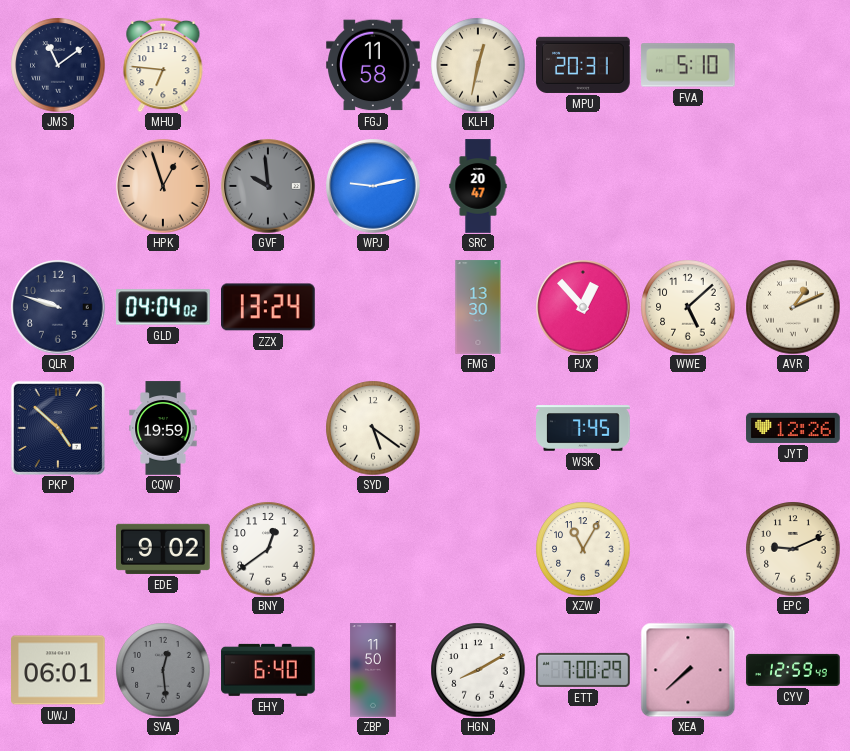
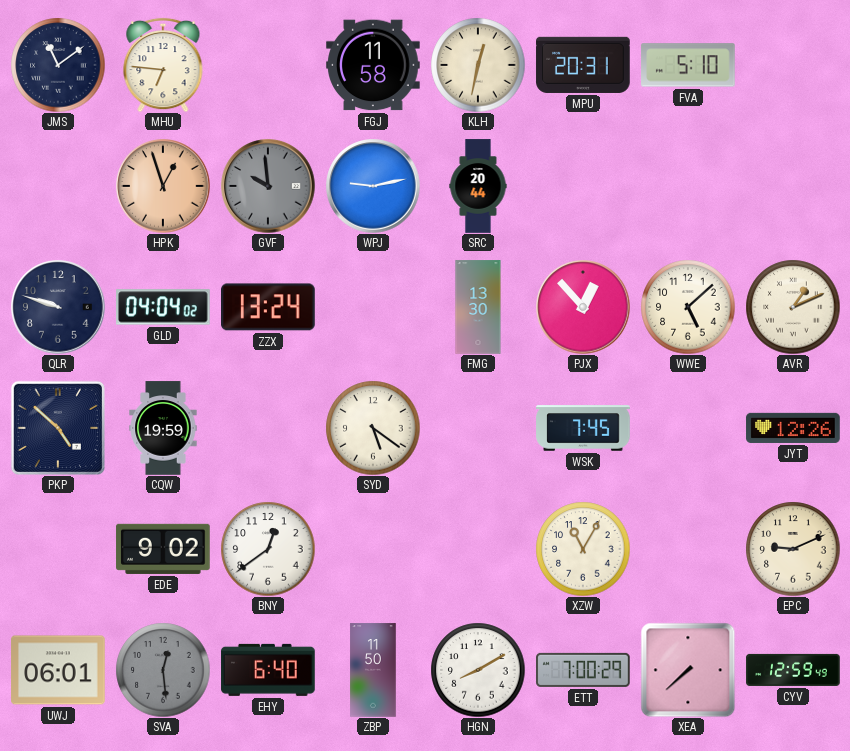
SRC: 20:47 -> 20:44
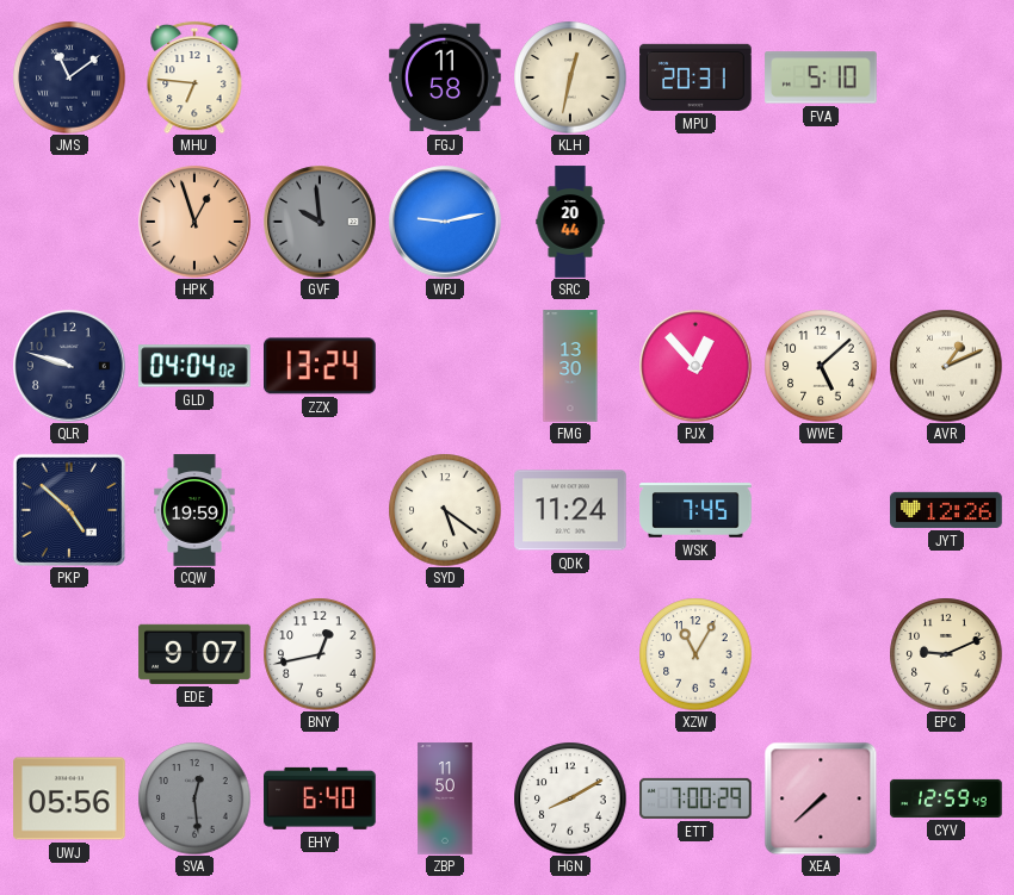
QDK: none -> 11:24
EDE: 9:02 -> 9:07
BNY: 12:39 -> 12:43
UWJ: 06:01 -> 05:56
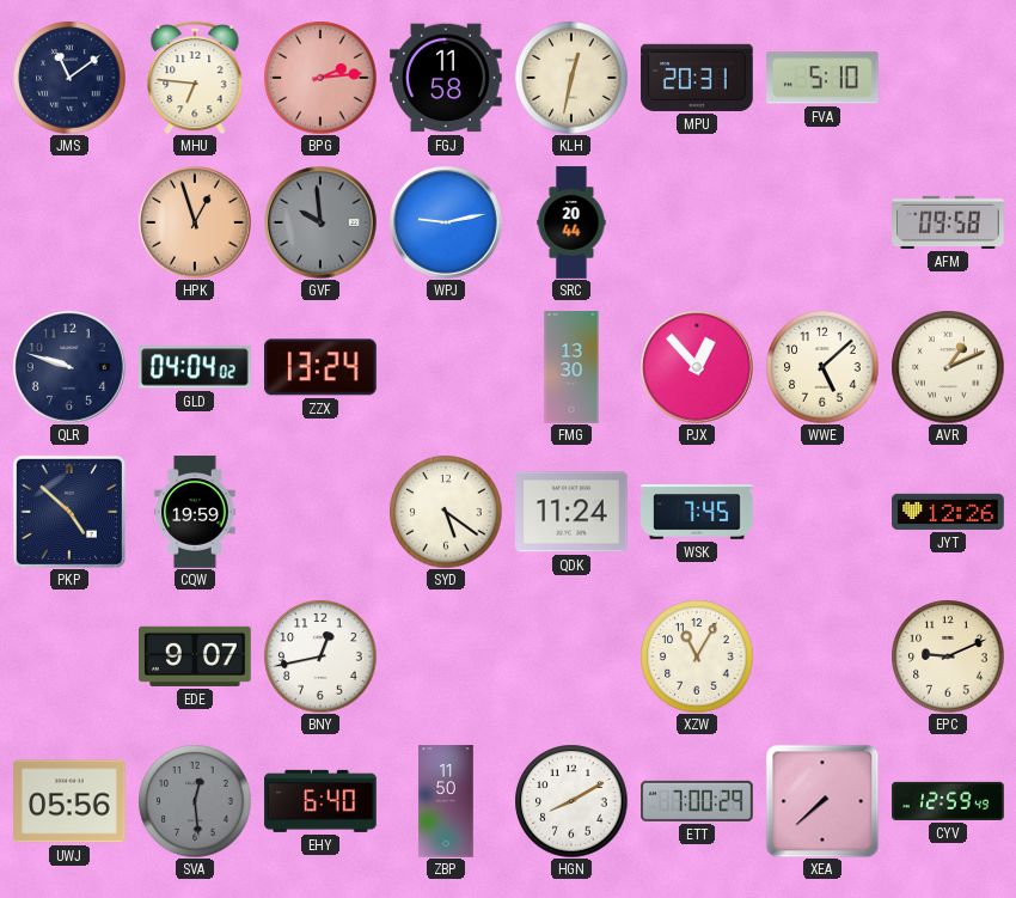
BPG: none -> 2:14
AFM: none -> 09:58
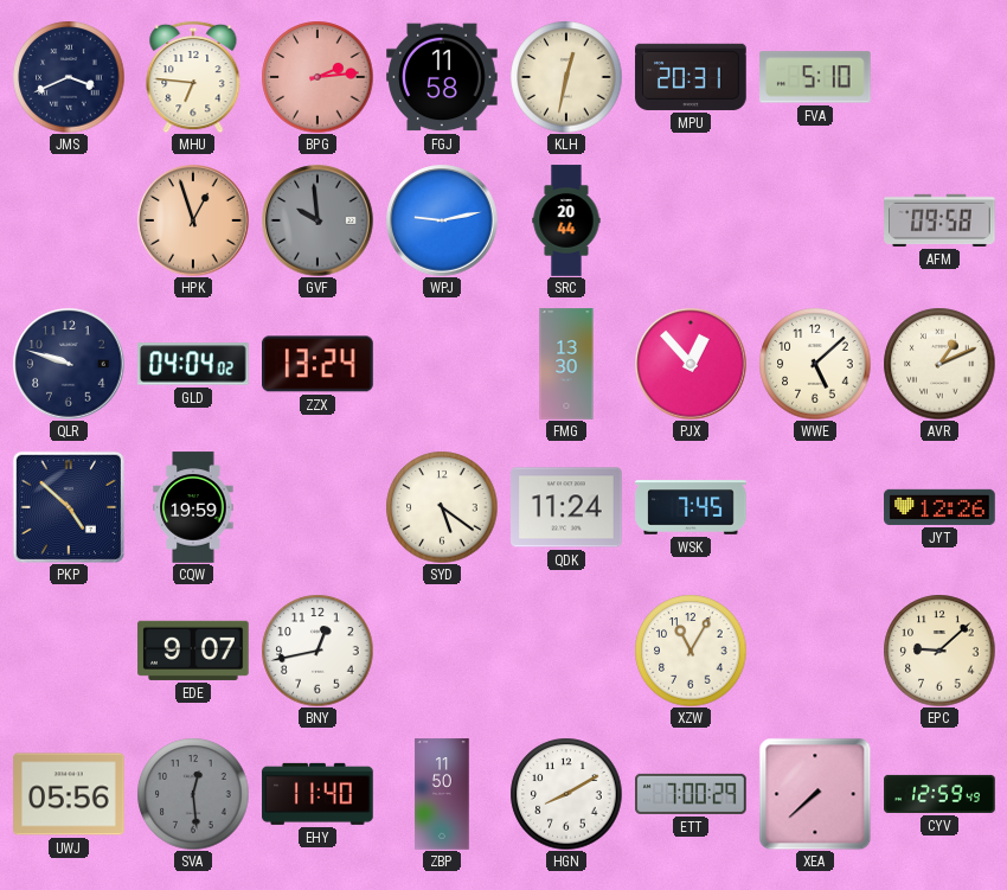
JMS: 11:09 -> 3:41
EPC: 9:11 -> 9:08
EHY: 6:40 -> 11:40
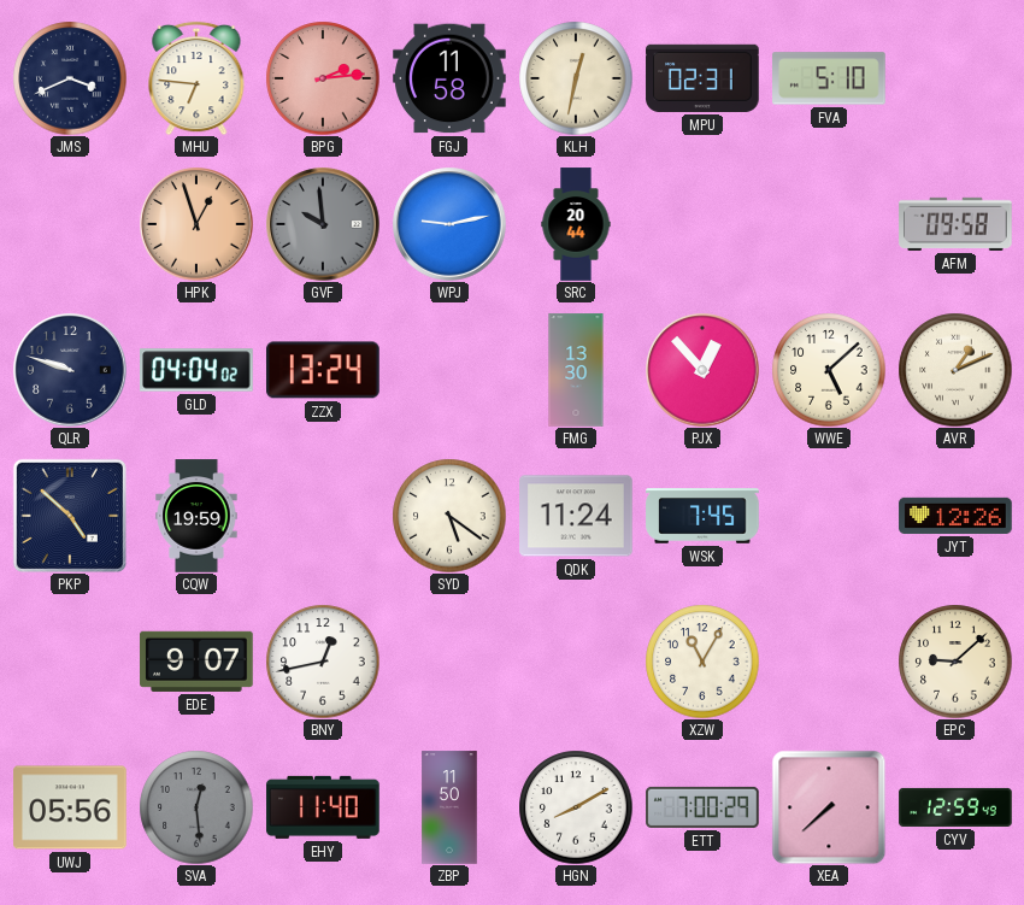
MPU: 20:31 -> 02:31
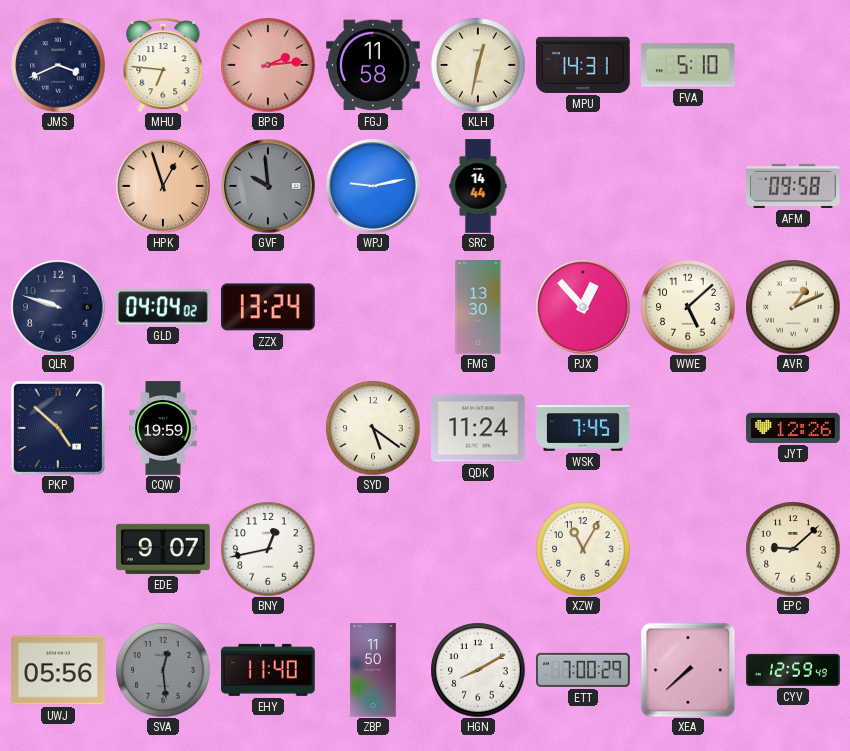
MPU: 02:31 -> 14:31
SRC: 20:44 -> 14:44
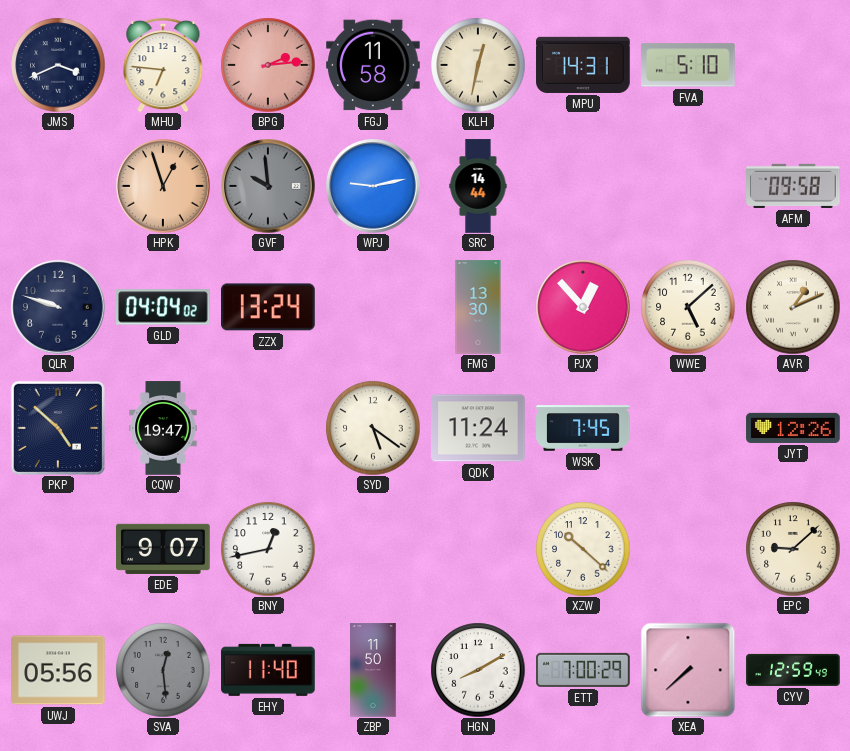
CQW: 19:59 -> 19:47
XZW: 11:05 -> 10:22
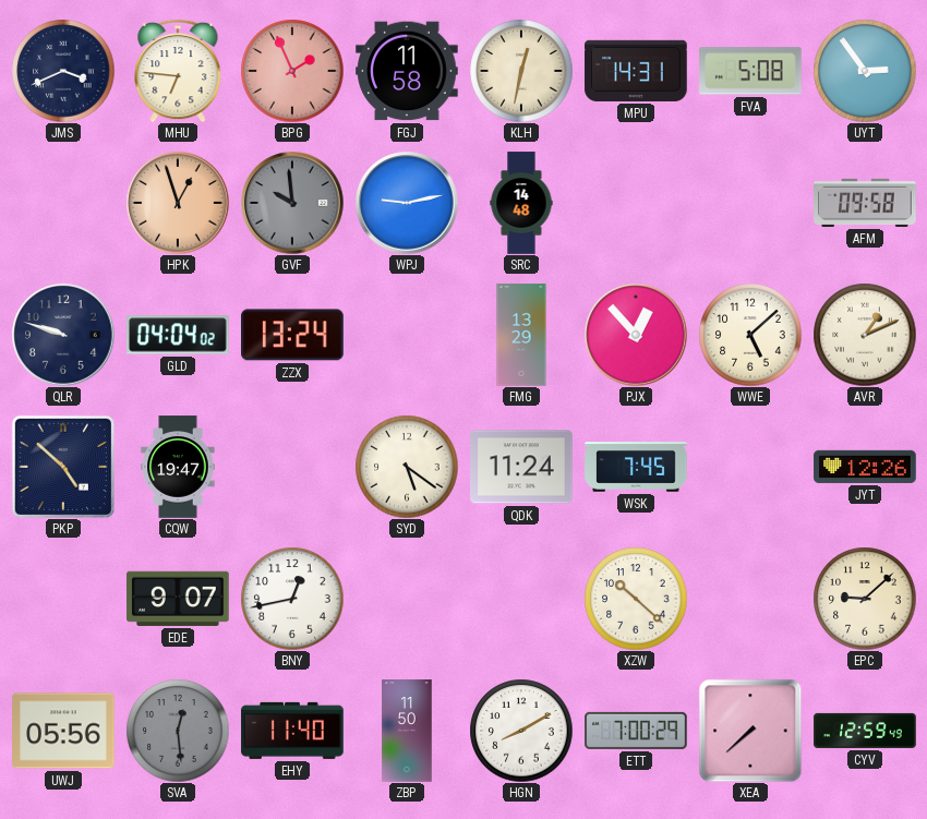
BPG: 2:14 -> 1:56
FVA: 5:10 -> 5:08
UYT: none -> 2:54
SRC: 14:44 -> 14:48
FMG: 13:30 -> 13:29
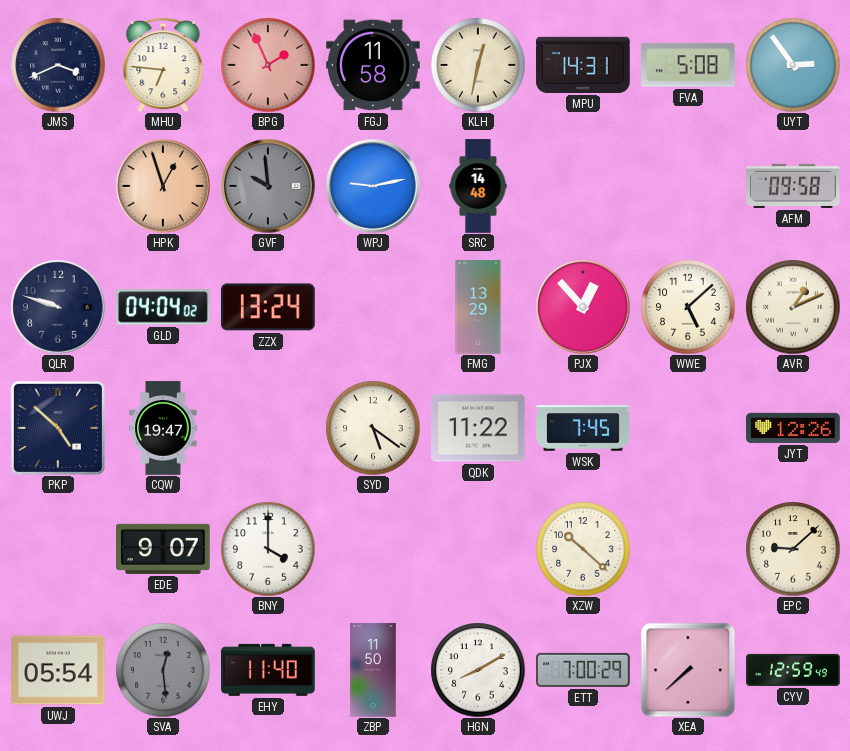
QDK: 11:24 -> 11:22
BNY: 12:43 -> 4:00
UWJ: 05:56 -> 05:54
